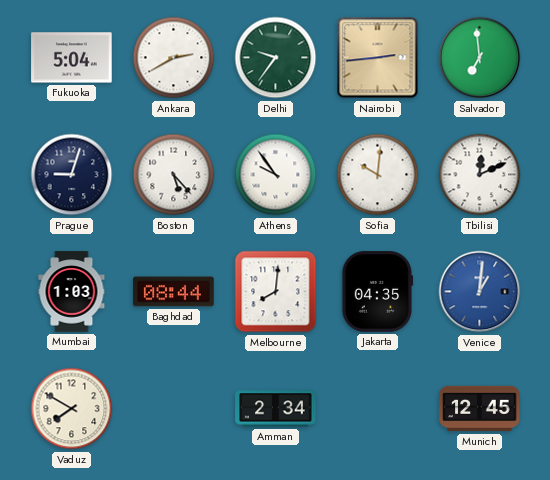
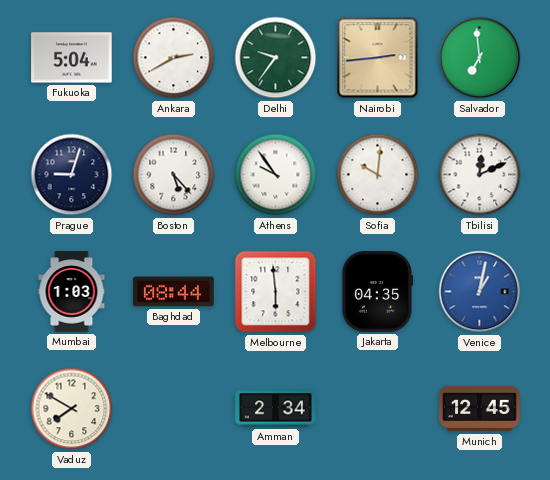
Melbourne: 8:01 -> 5:59
Venice: 1:01 -> 1:02
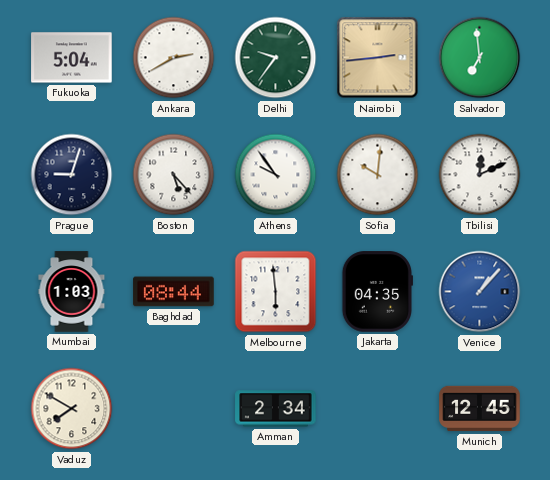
Venice: 1:02 -> 1:07
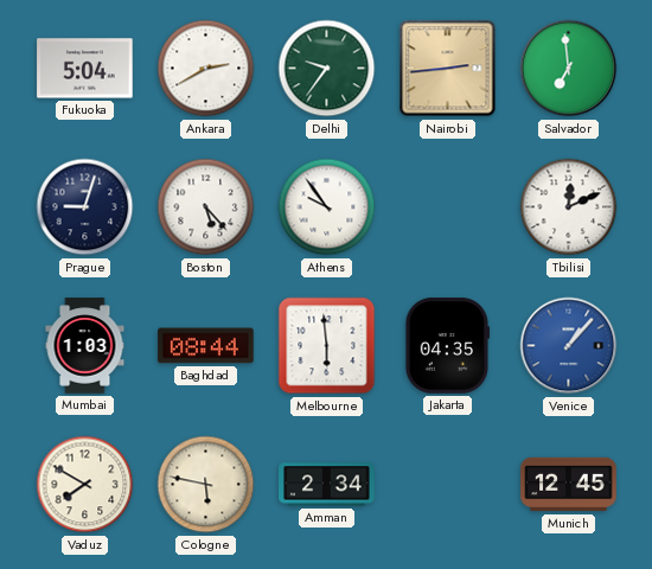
Sofia: 10:01 -> none
Cologne: none -> 5:47
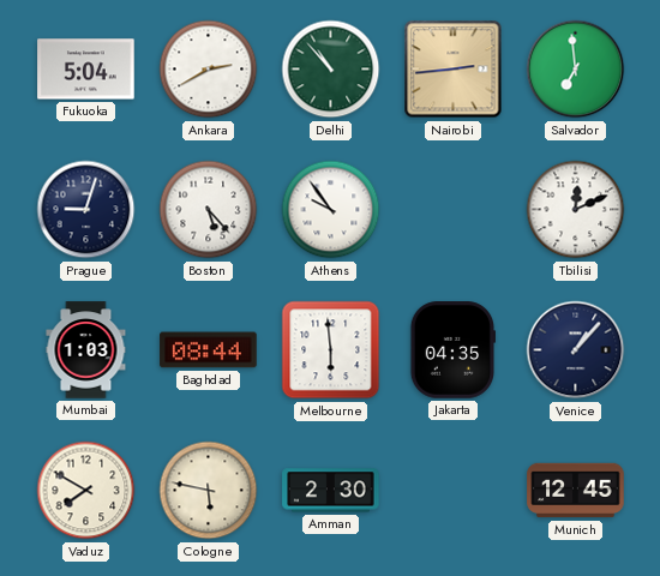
Delhi: 9:36 -> 10:53
Venice dial: blue -> navy
Amman: 2:34 -> 2:30
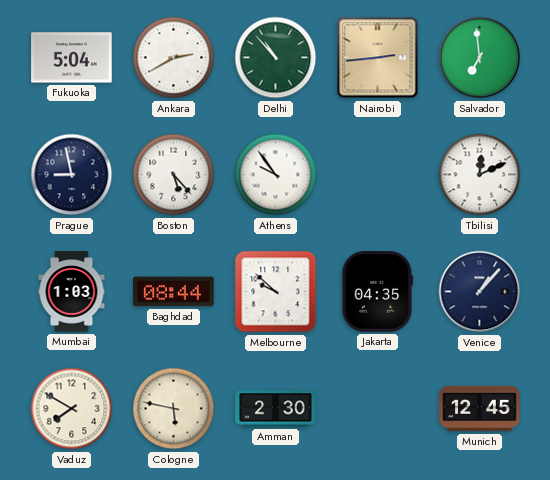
Prague: 9:03 -> 8:58
Melbourne: 5:59 -> 9:52
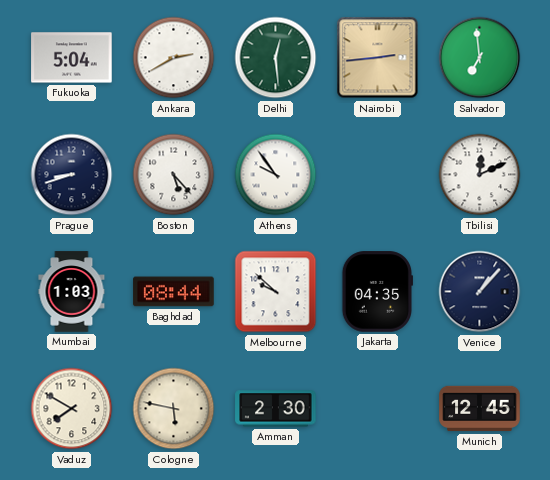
Delhi: 10:53 -> 12:29
Prague: 8:58 -> 8:42
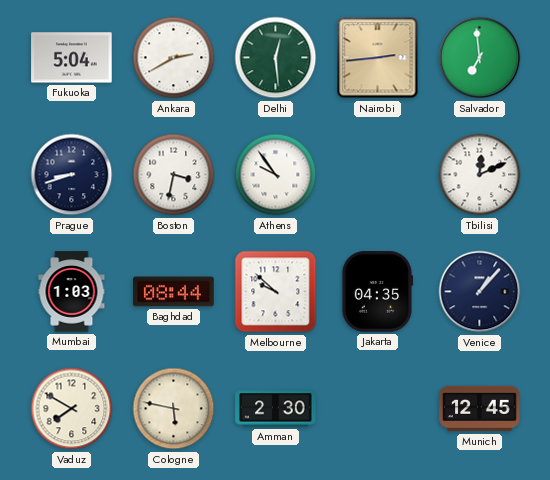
Boston: 5:23 -> 3:32
